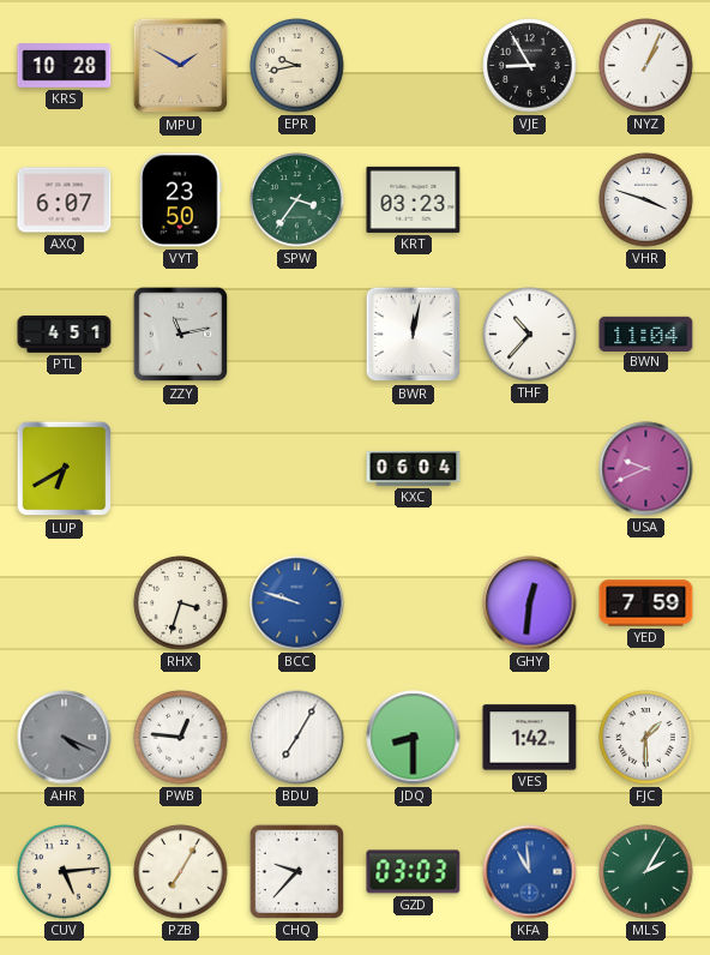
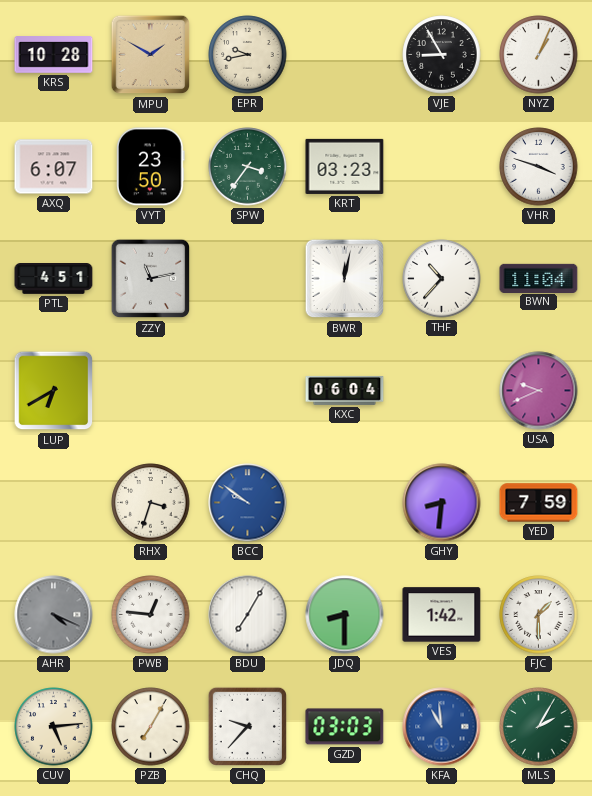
BCC: 9:48 -> 9:51
GHY: 12:31 -> 8:31
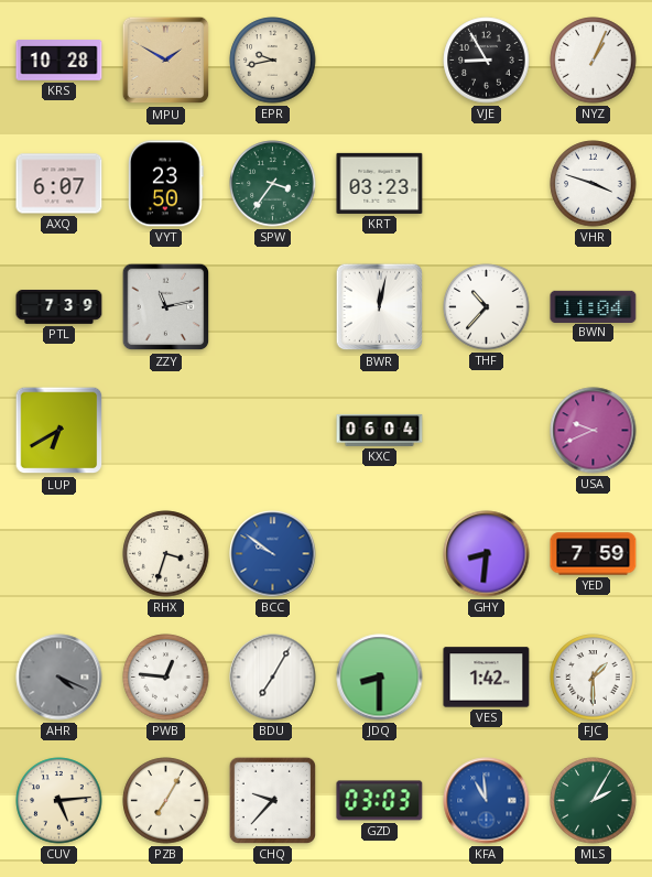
PTL: 4:51 -> 7:39
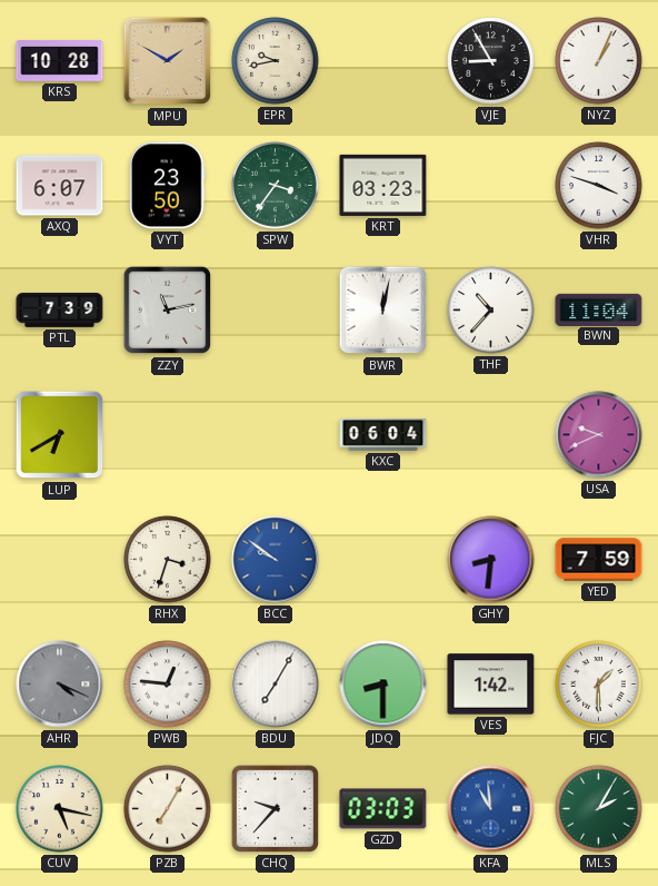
CUV: 5:14 -> 5:17
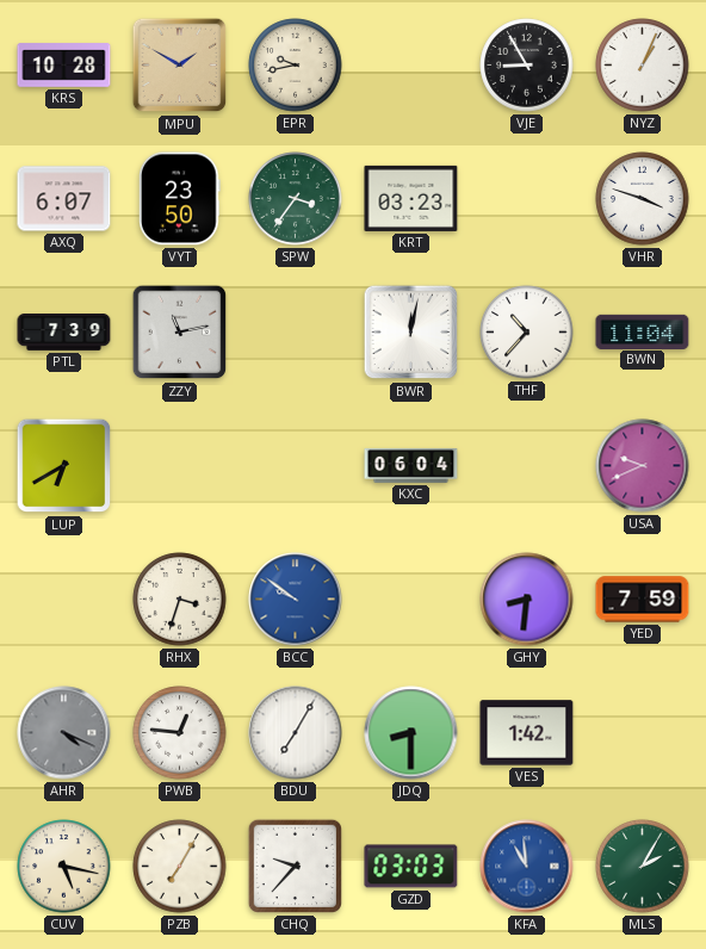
FJC: 1:30 -> none
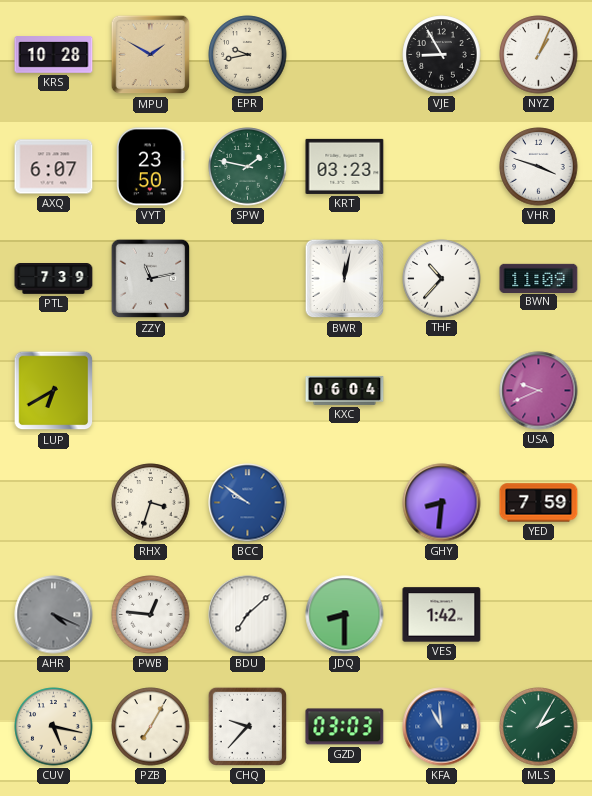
SPW: 3:36 -> 1:47
BWN: 11:04 -> 11:09
BDU: 7:05 -> 7:08
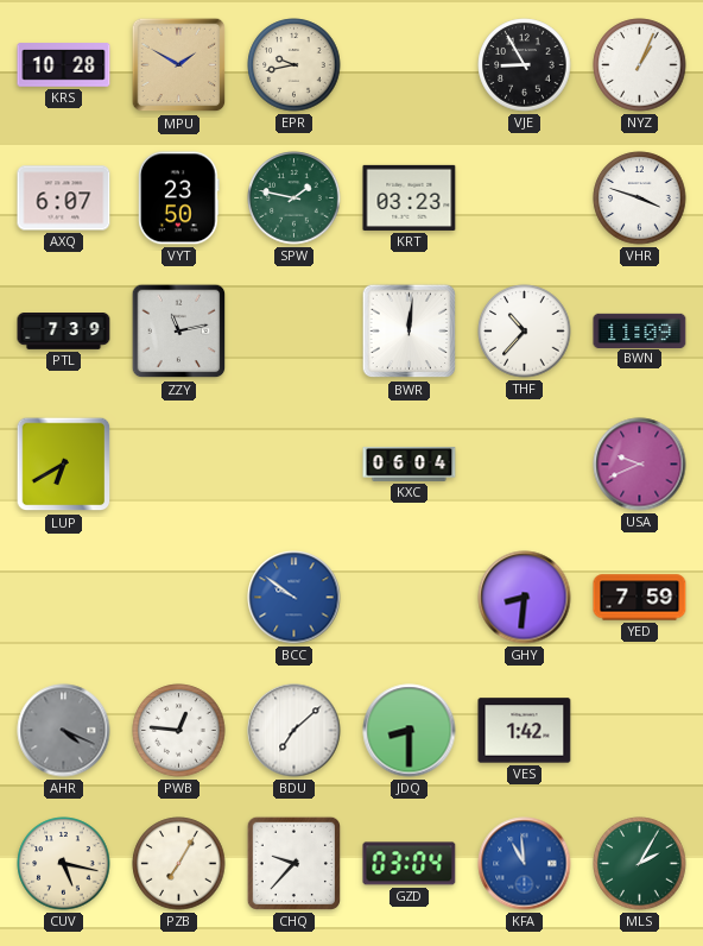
BWR: 12:02 -> 12:01
RHX: 3:33 -> none
GZD: 03:03 -> 03:04
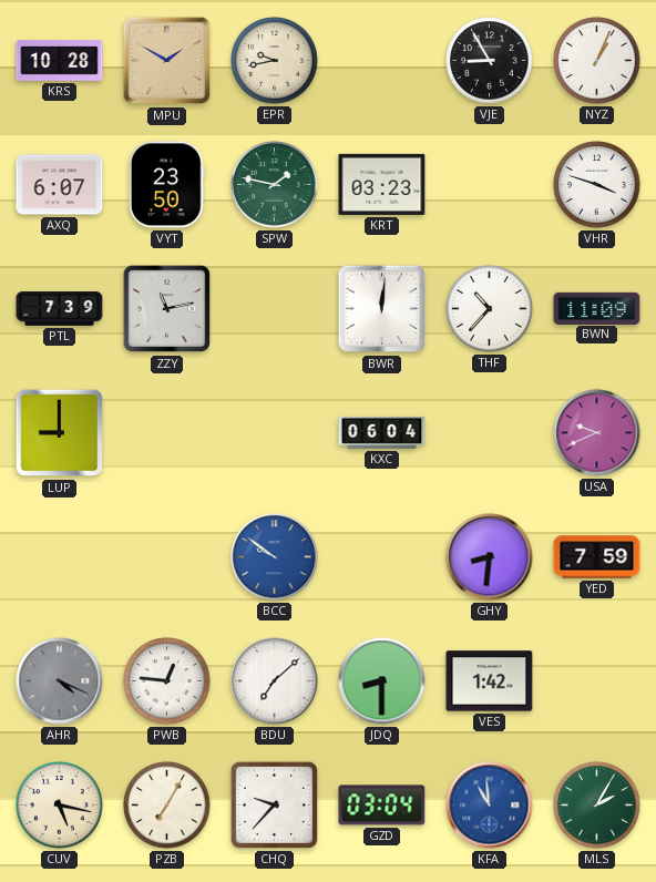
LUP: 6:40 -> 9:00
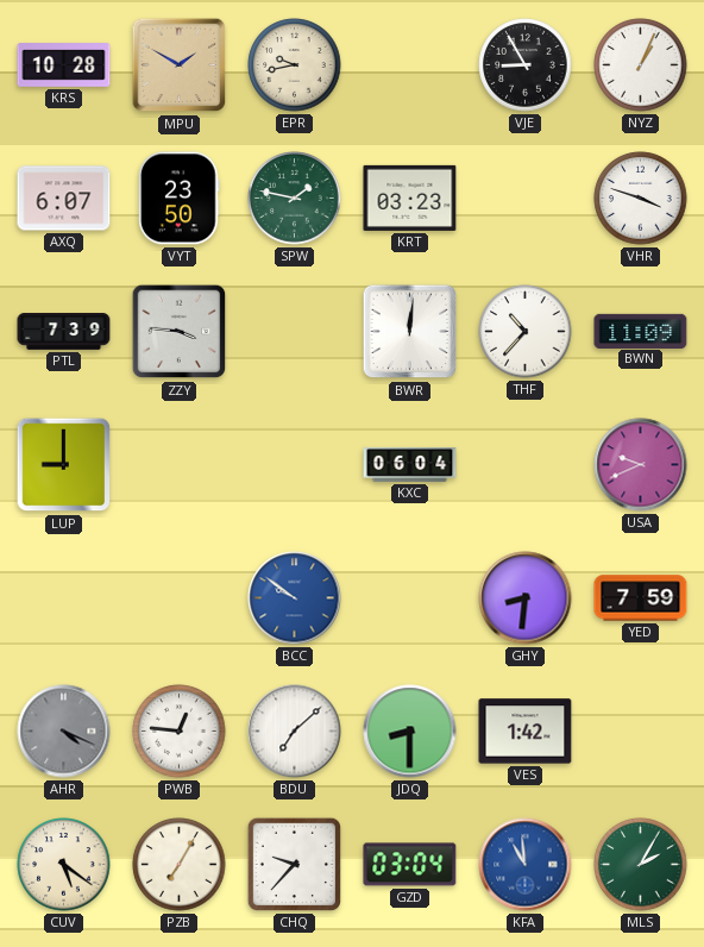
ZZY: 11:13 -> 3:46
CUV: 5:17 -> 5:21
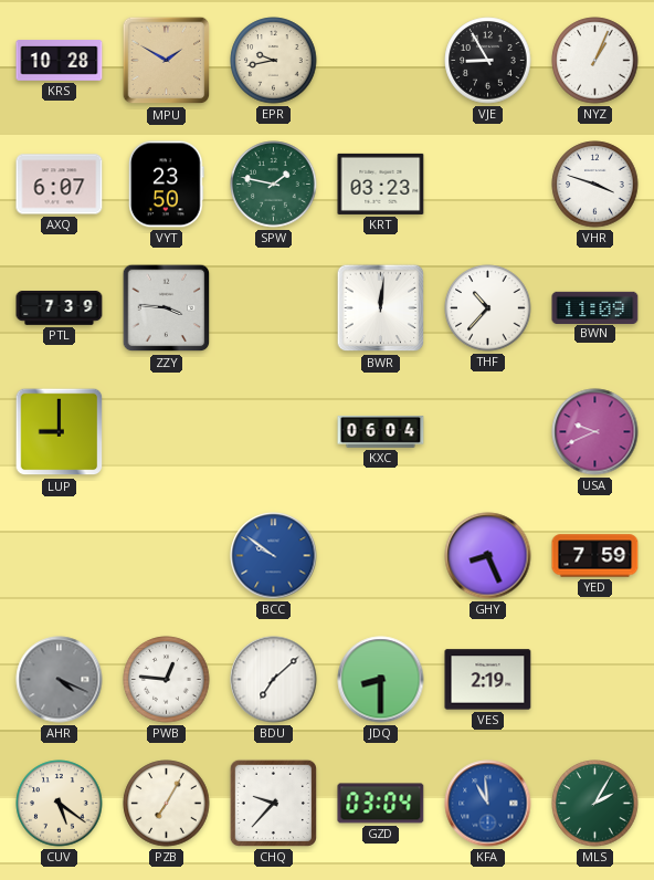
GHY: 8:31 -> 8:26
VES: 1:42 -> 2:19
